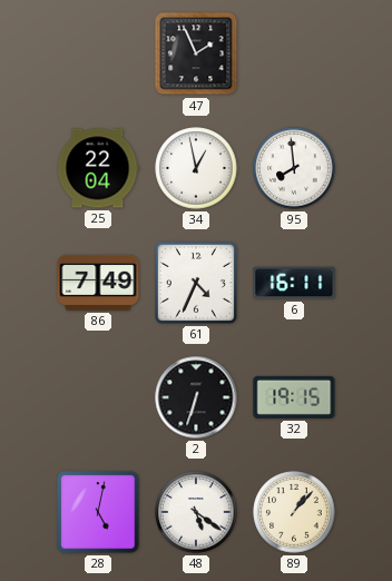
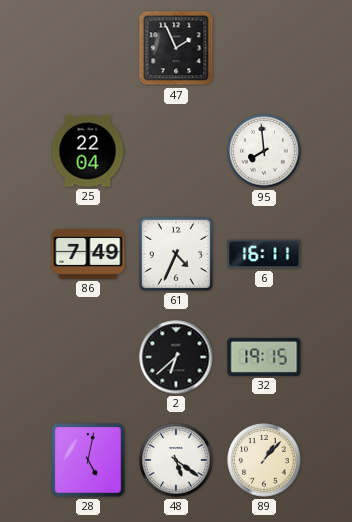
34: 12:58 -> none
2: 6:33 -> 6:38
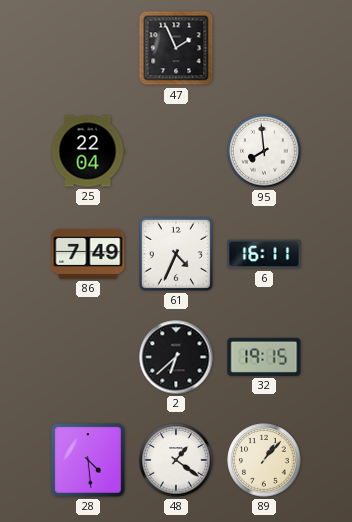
28: 5:02 -> 4:29
48: 5:21 -> 1:21
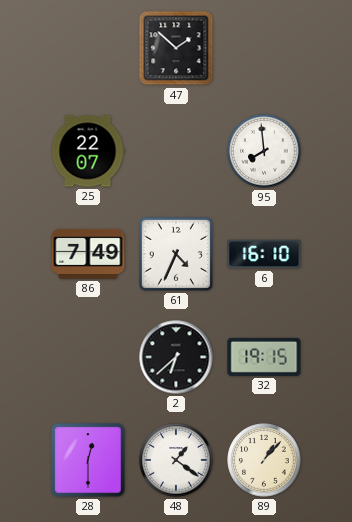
47: 1:56 -> 1:52
25: 22:04 -> 22:07
6: 16:11 -> 16:10
28: 4:29 -> 12:30
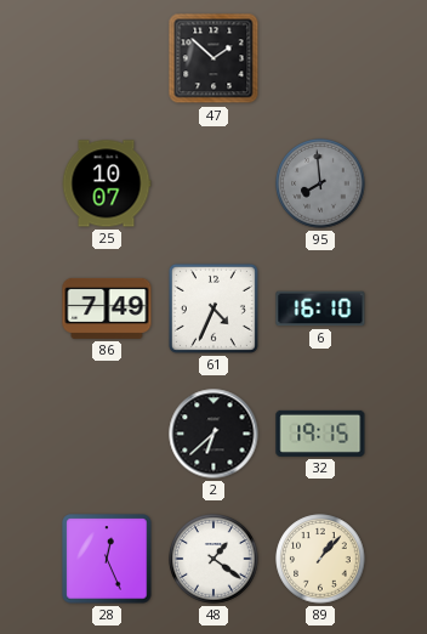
25: 22:07 -> 10:07
95 dial: white -> grey
28: 12:30 -> 12:26
